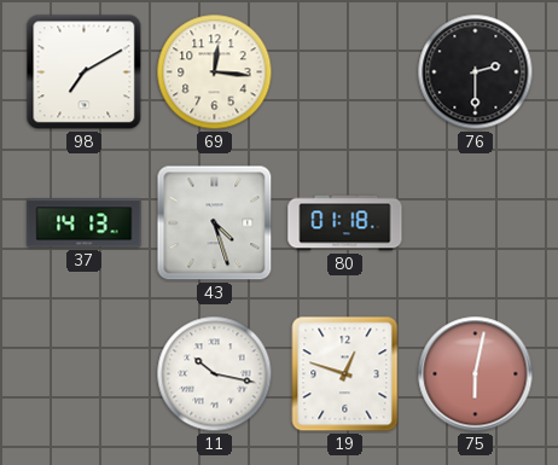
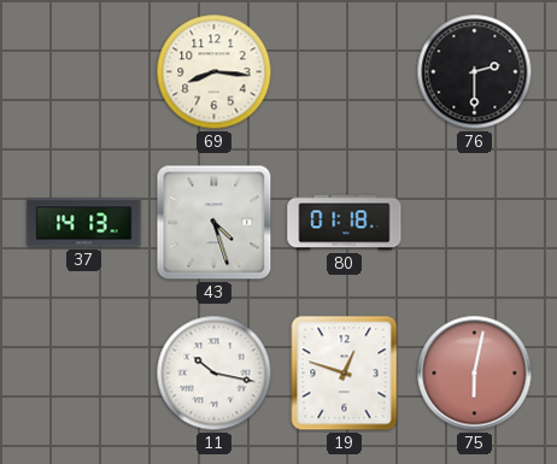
98: 7:10 -> none
69: 12:16 -> 8:16
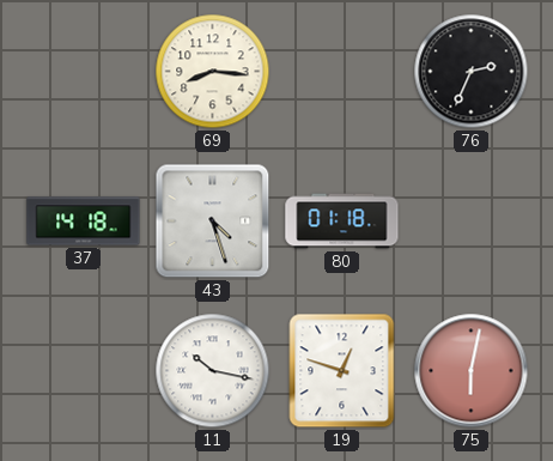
76: 2:30 -> 2:34
37: 14:13 -> 14:18
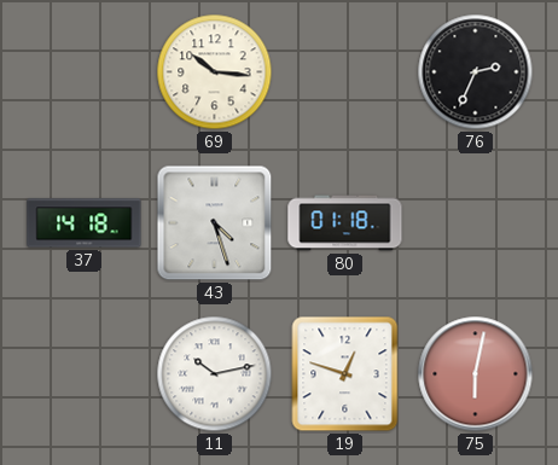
69: 8:16 -> 10:16
11: 10:17 -> 10:13
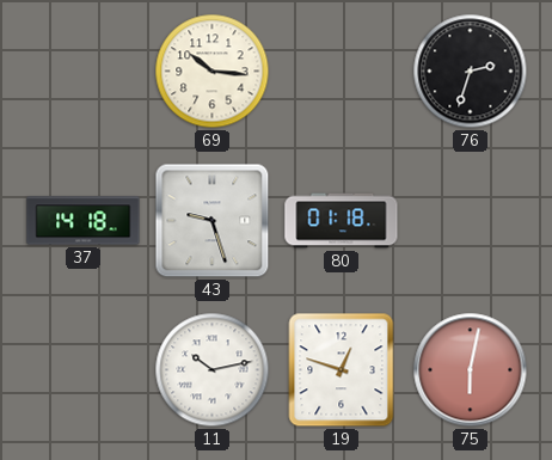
76: 2:34 -> 2:33
43: 4:27 -> 9:27
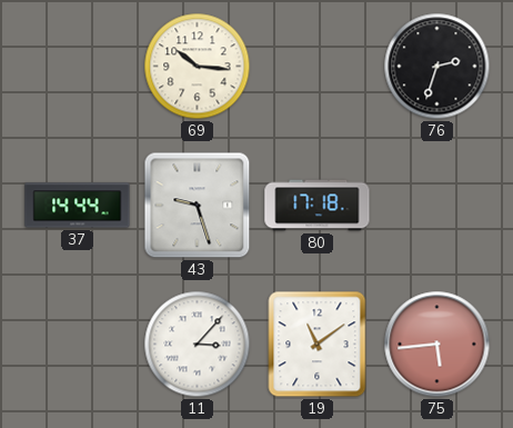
37: 14:18 -> 14:44
80: 01:18 -> 17:18
11: 10:13 -> 3:07
19: 12:48 -> 11:09
75: 6:02 -> 5:44
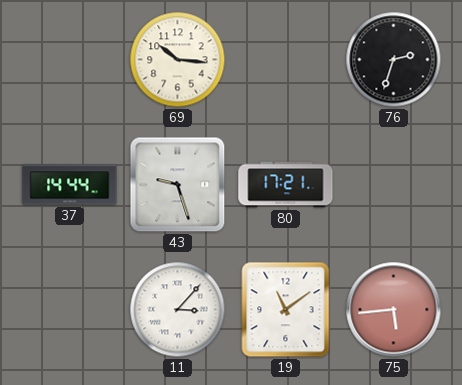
80: 17:18 -> 17:21
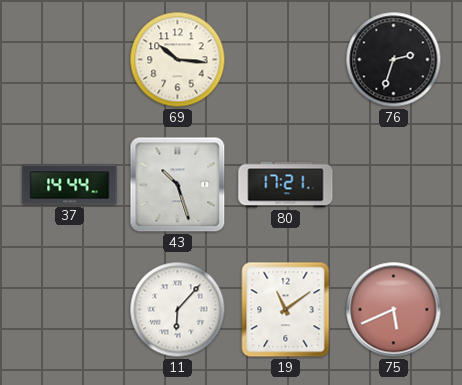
43: 9:27 -> 10:27
11: 3:07 -> 6:07
75: 5:44 -> 5:41
